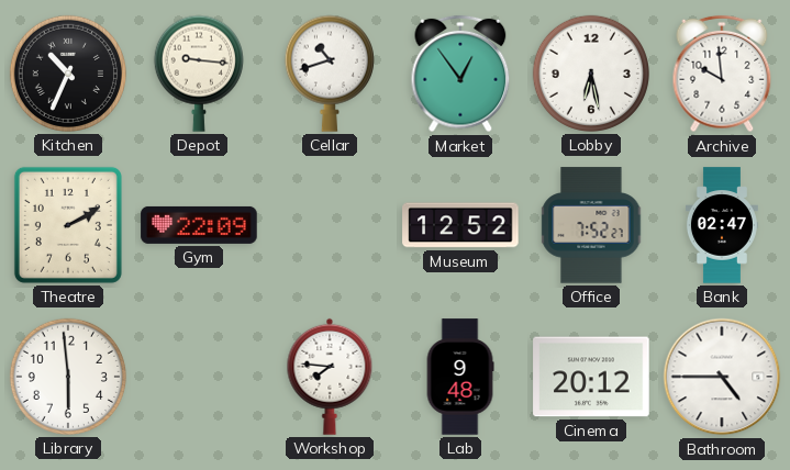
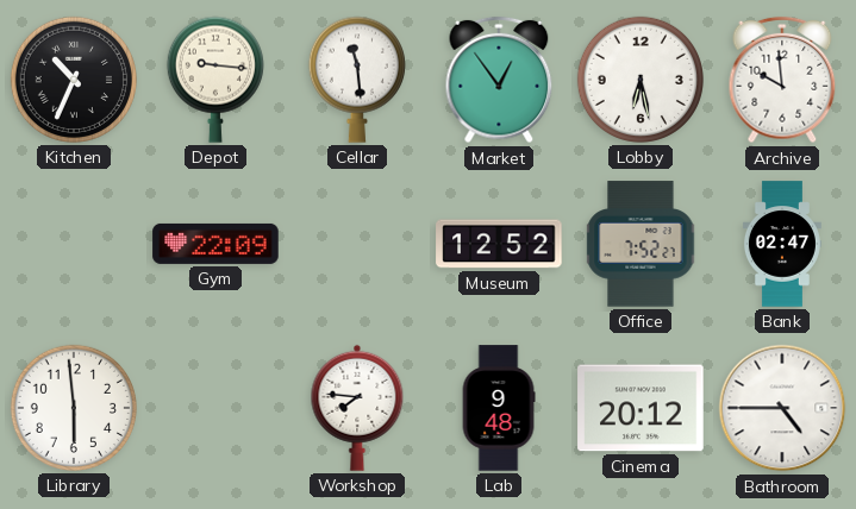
Cellar: 10:42 -> 11:29
Theatre: 2:10 -> none
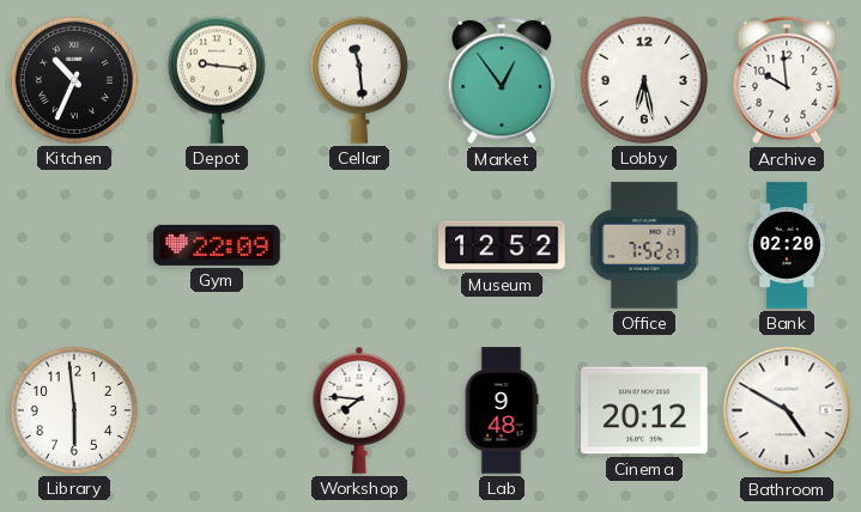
Bank: 02:47 -> 02:20
Bathroom: 4:45 -> 4:50
